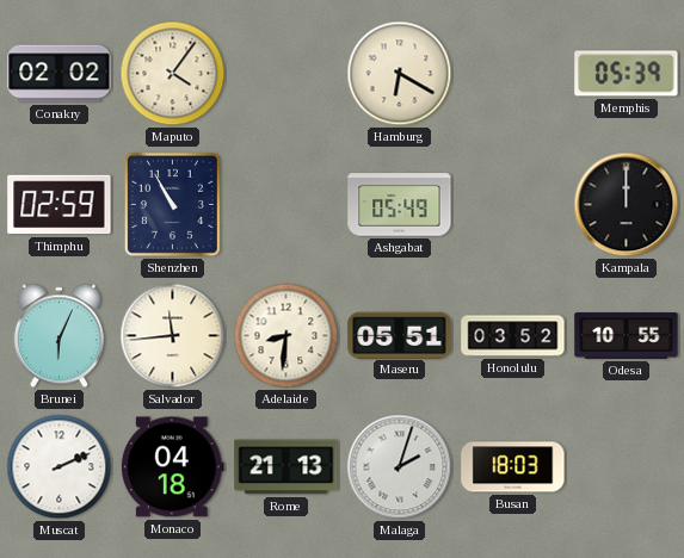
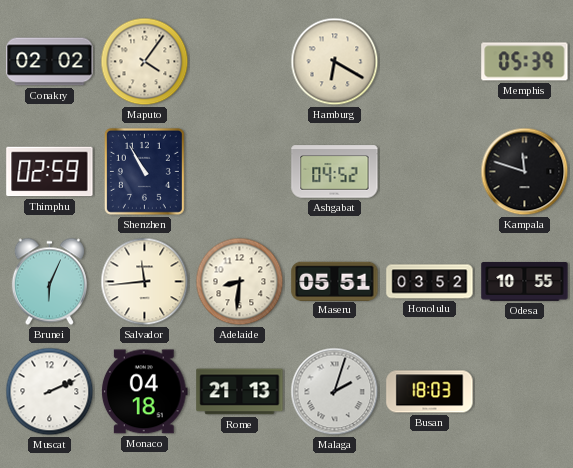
Ashgabat: 05:49 -> 04:52
Kampala: 12:00 -> 11:48
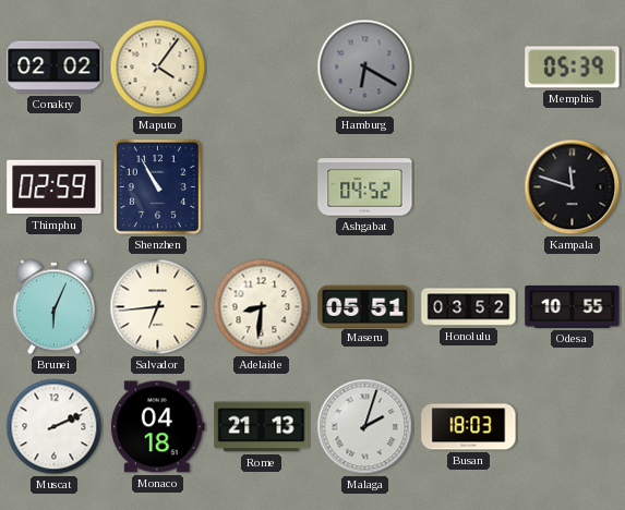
Hamburg dial: cream -> grey
Salvador: 11:44 -> 6:44
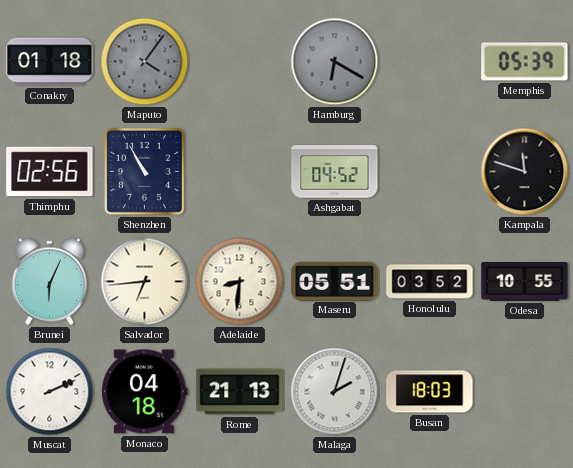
Conakry: 02:02 -> 01:18
Maputo dial: cream -> grey
Thimphu: 02:59 -> 02:56
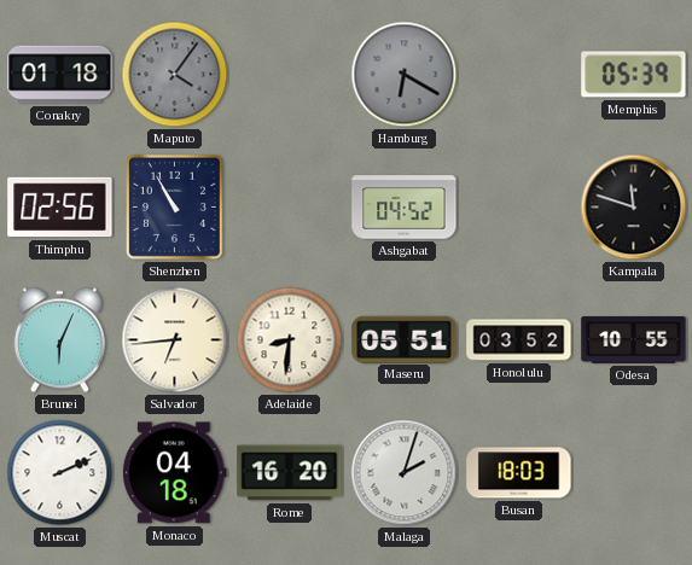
Rome: 21:13 -> 16:20
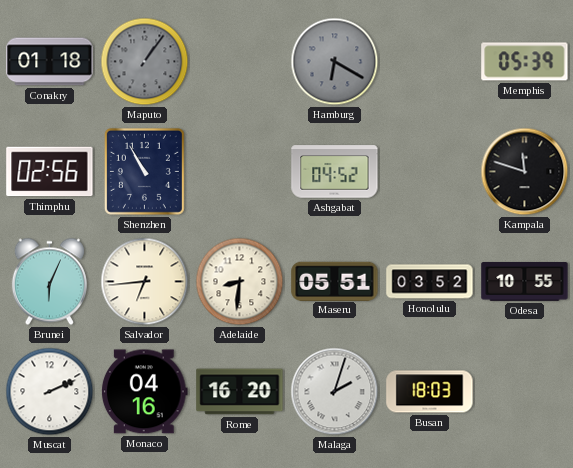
Maputo: 4:06 -> 1:06
Monaco: 04:18 -> 04:16
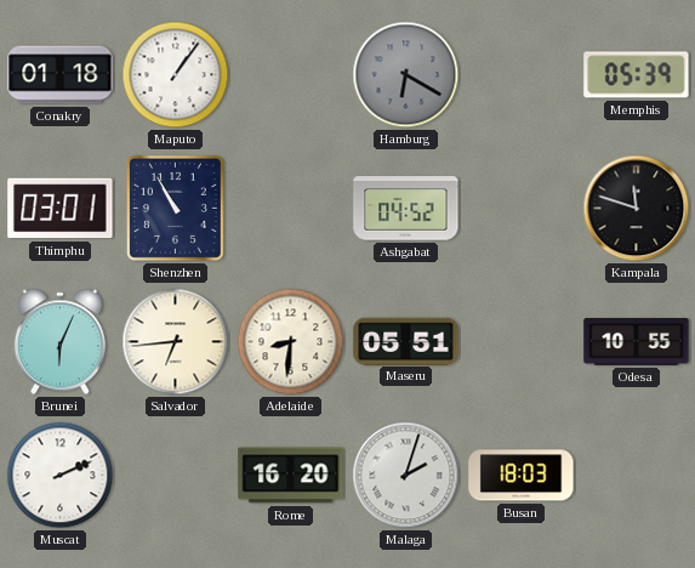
Maputo dial: grey -> white
Thimphu: 02:56 -> 03:01
Honolulu: 03:52 -> none
Monaco: 04:16 -> none
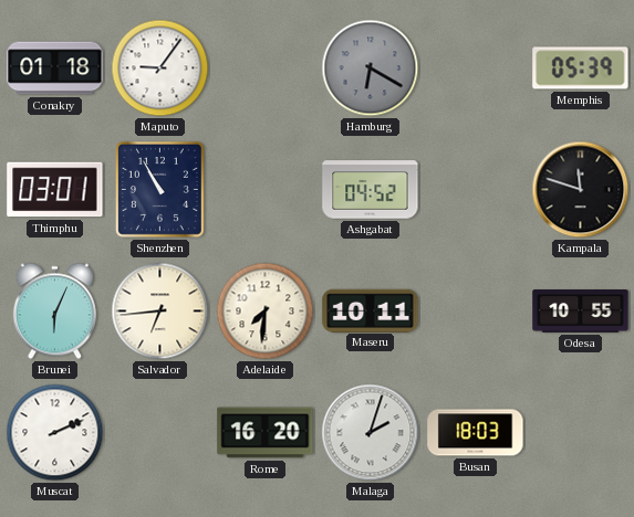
Maputo: 1:06 -> 9:06
Adelaide: 8:31 -> 7:31
Maseru: 05:51 -> 10:11
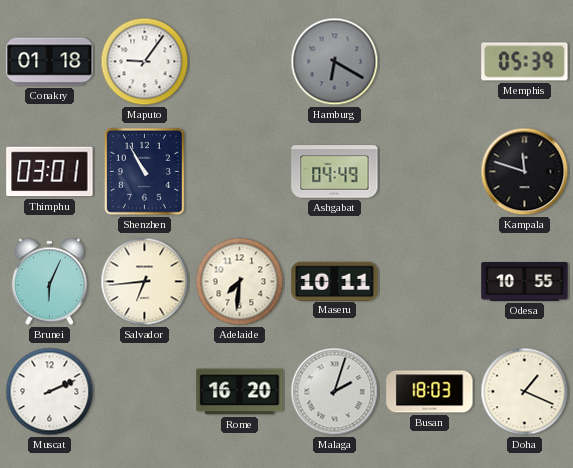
Ashgabat: 04:52 -> 04:49
Doha: none -> 1:19
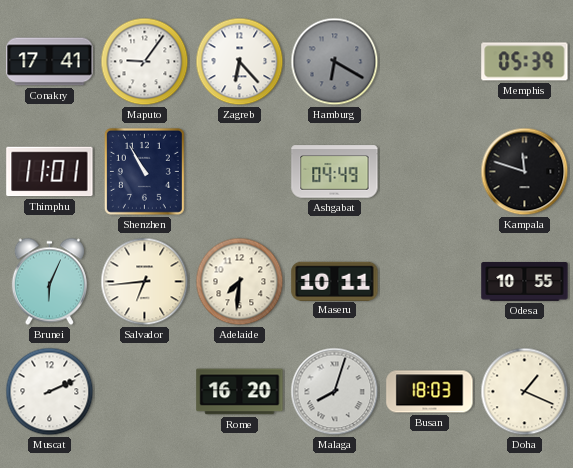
Conakry: 01:18 -> 17:41
Zagreb: none -> 6:23
Thimphu: 03:01 -> 11:01
Malaga: 2:03 -> 8:03
